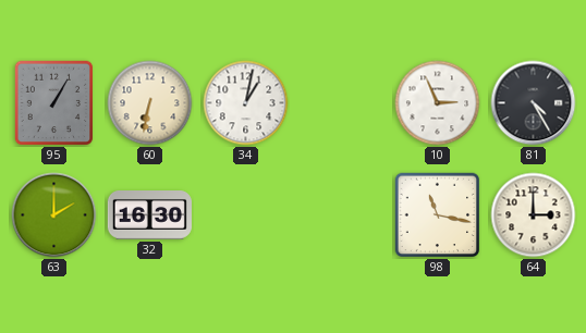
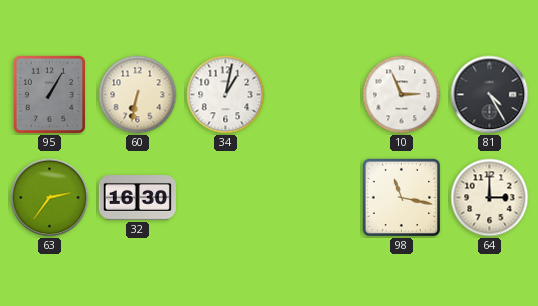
63: 2:00 -> 2:36
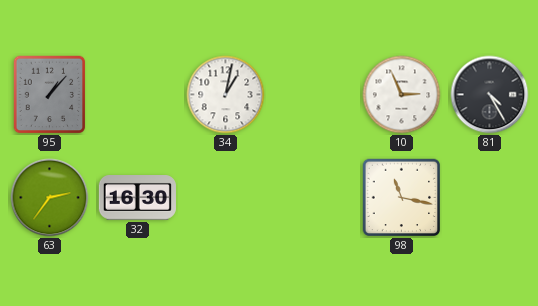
95: 1:05 -> 1:07
60: 6:32 -> none
64: 3:00 -> none
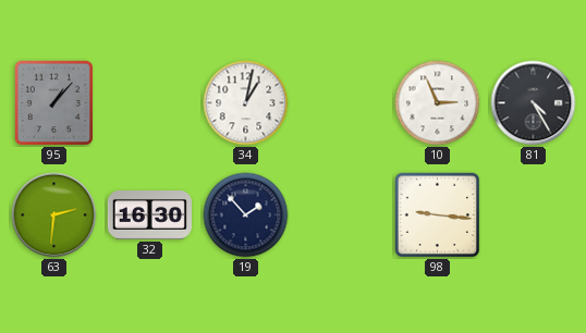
63: 2:36 -> 2:31
19: none -> 1:53
98: 11:17 -> 9:16
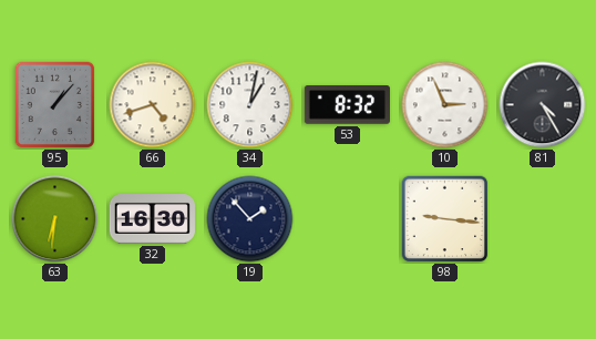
66: none -> 4:42
53: none -> 8:32
63: 2:31 -> 6:31
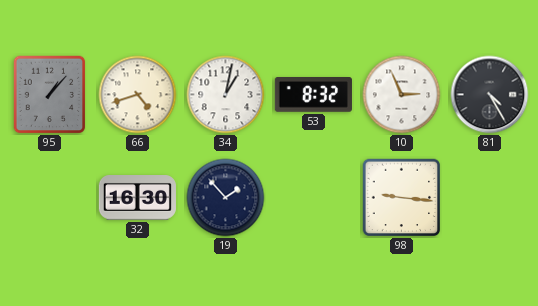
63: 6:31 -> none
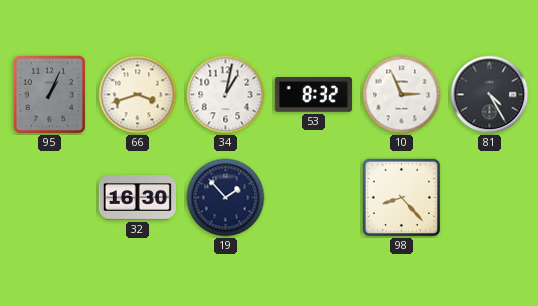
95: 1:07 -> 1:04
66: 4:42 -> 3:42
98: 9:16 -> 8:23
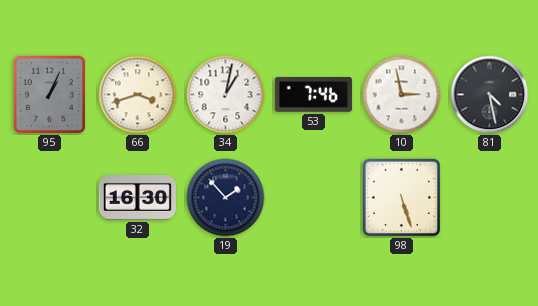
53: 8:32 -> 7:46
10: 2:56 -> 2:58
81: 4:25 -> 4:28
98: 8:23 -> 5:27
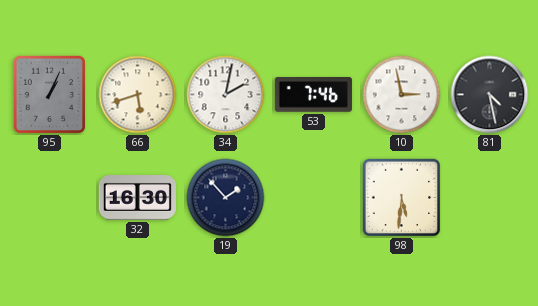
66: 3:42 -> 5:42
34: 1:02 -> 2:02
98: 5:27 -> 5:31
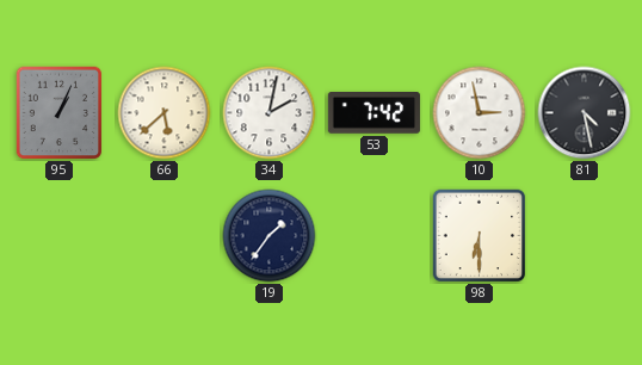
66: 5:42 -> 5:38
53: 7:46 -> 7:42
32: 16:30 -> none
19: 1:53 -> 1:36
98: 5:31 -> 6:30
